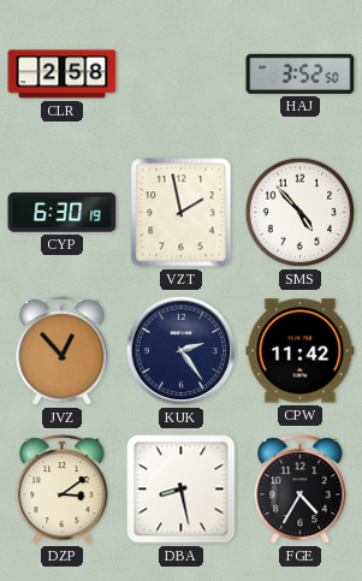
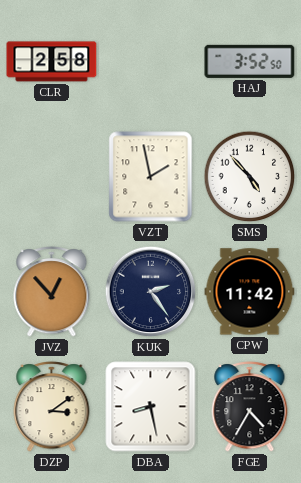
CYP: 6:30 -> none
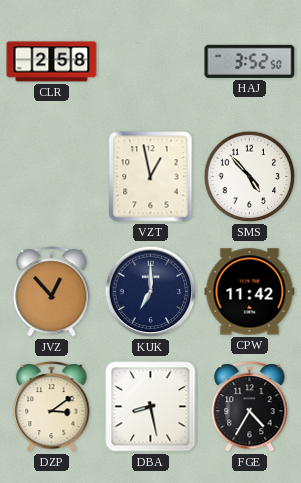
VZT: 1:58 -> 12:58
KUK: 2:24 -> 7:00
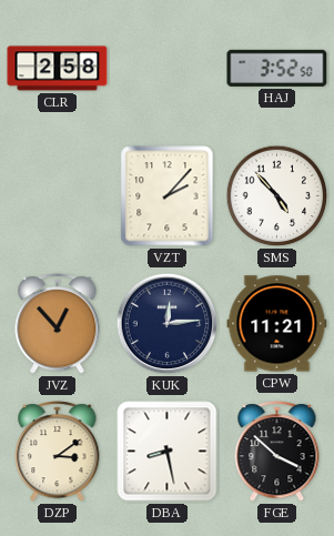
VZT: 12:58 -> 2:07
KUK: 7:00 -> 12:14
CPW: 11:42 -> 11:21
FGE: 4:35 -> 3:52
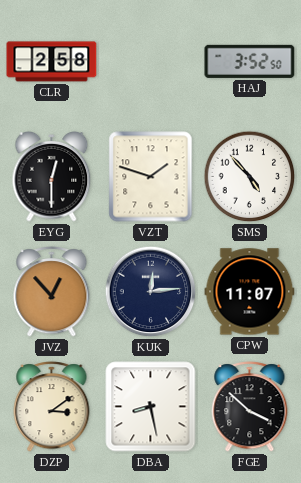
EYG: none -> 12:30
VZT: 2:07 -> 1:48
CPW: 11:21 -> 11:07
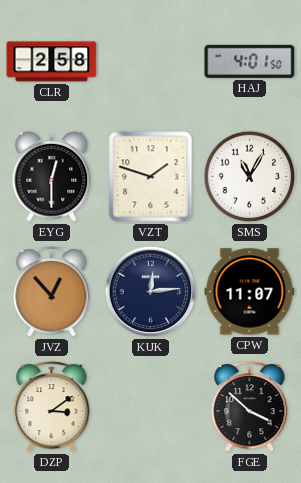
HAJ: 3:52 -> 4:01
SMS: 4:53 -> 11:05
DBA: 8:28 -> none
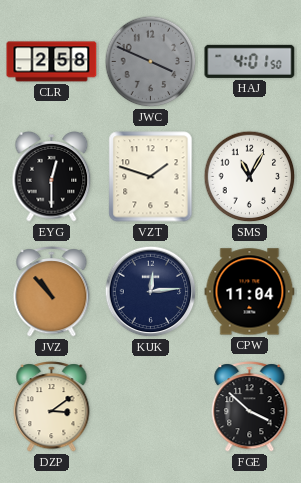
JWC: none -> 3:49
JVZ: 12:53 -> 10:53
CPW: 11:07 -> 11:04
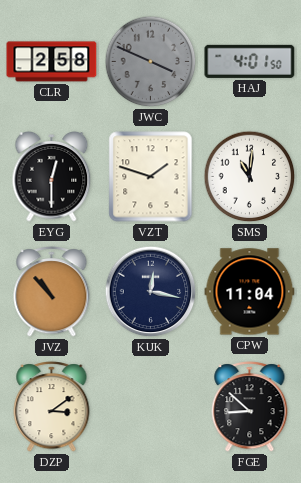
SMS: 11:05 -> 11:01
KUK: 12:14 -> 12:17
FGE: 3:52 -> 8:52
